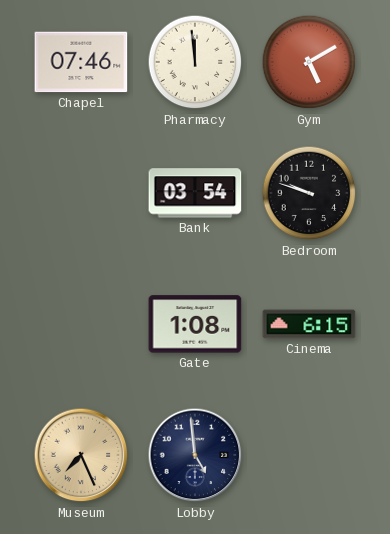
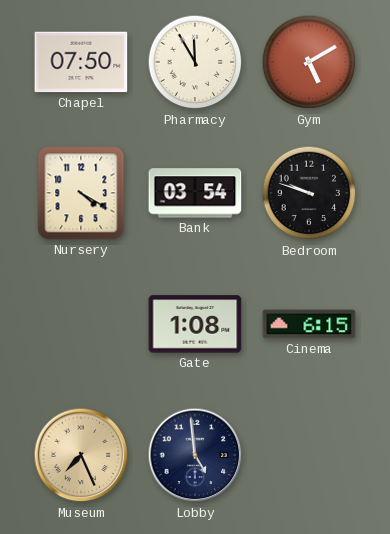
Chapel: 07:46 -> 07:50
Pharmacy: 11:59 -> 11:55
Nursery: none -> 4:20
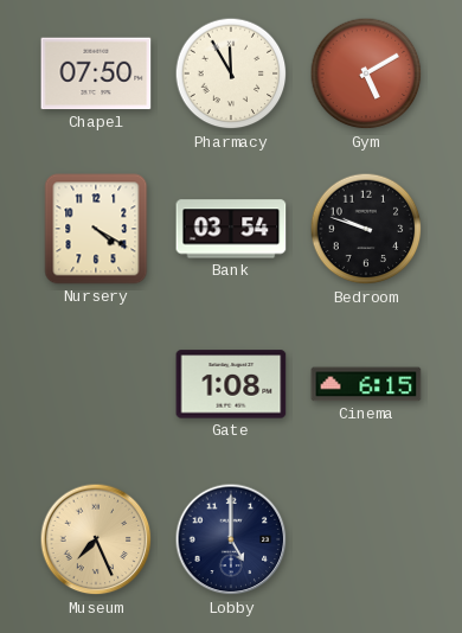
Lobby: 4:59 -> 5:00
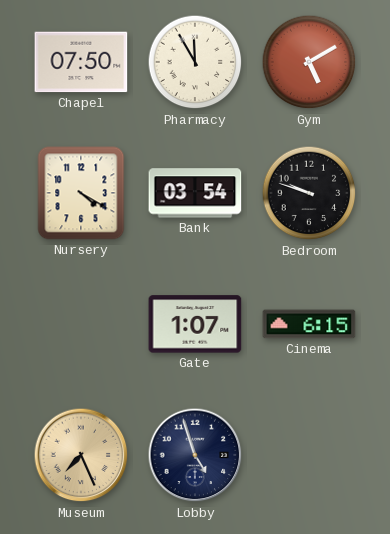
Gate: 1:08 -> 1:07
Lobby: 5:00 -> 4:57
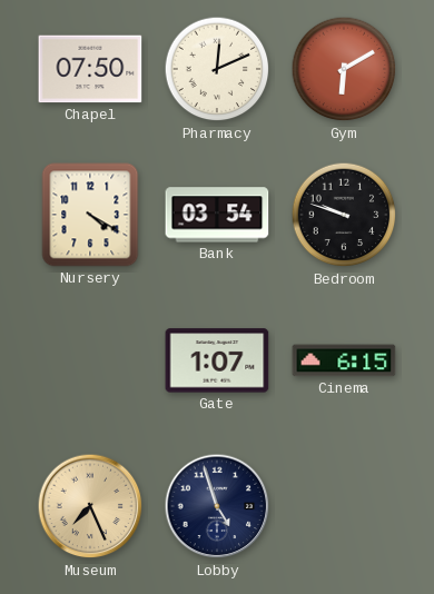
Pharmacy: 11:55 -> 12:11
Gym: 5:10 -> 6:10
